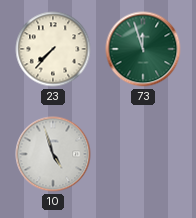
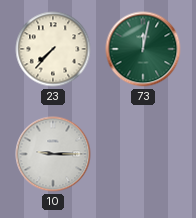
73: 11:57 -> 12:02
10: 4:57 -> 9:15
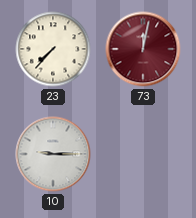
73 dial: green -> burgundy
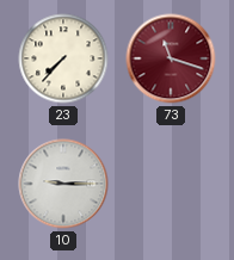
73: 12:02 -> 11:18
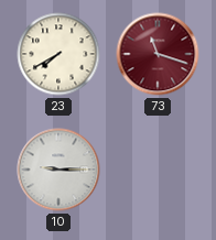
23: 7:37 -> 7:40
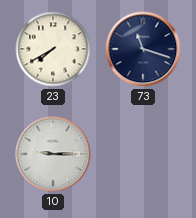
73 dial: burgundy -> navy
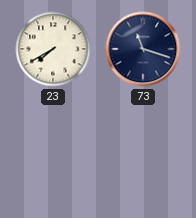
10: 9:15 -> none
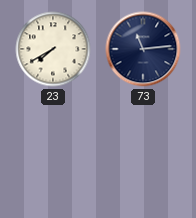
73: 11:18 -> 11:14
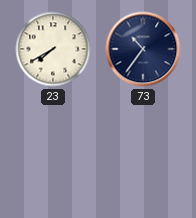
73: 11:14 -> 10:36
